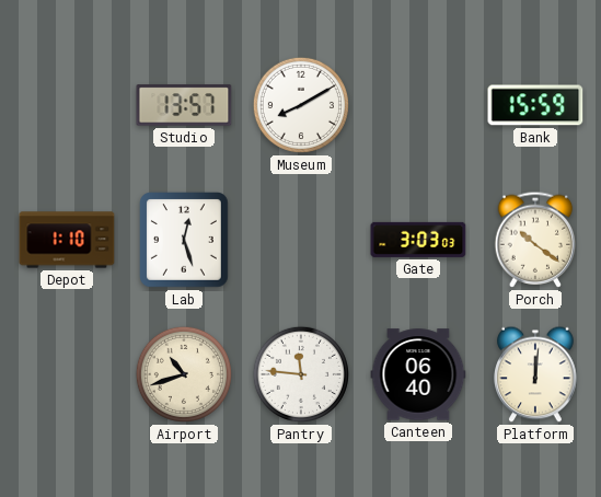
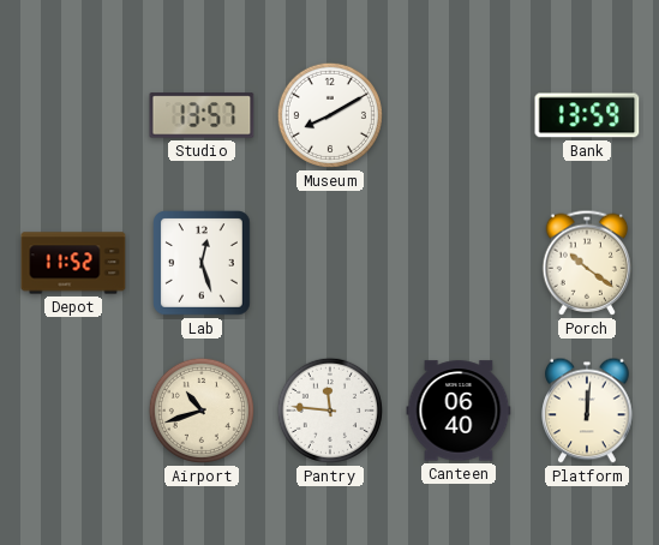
Bank: 15:59 -> 13:59
Depot: 1:10 -> 11:52
Gate: 3:03 -> none
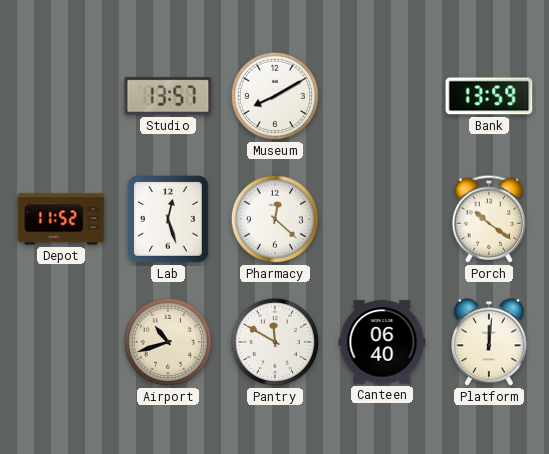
Pharmacy: none -> 12:22
Pantry: 11:46 -> 11:50
